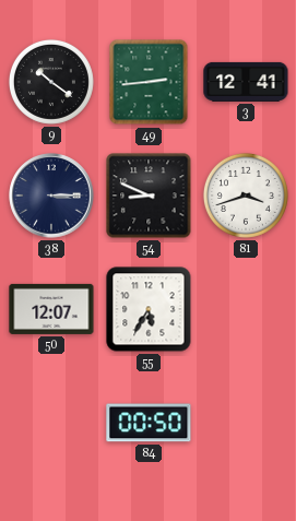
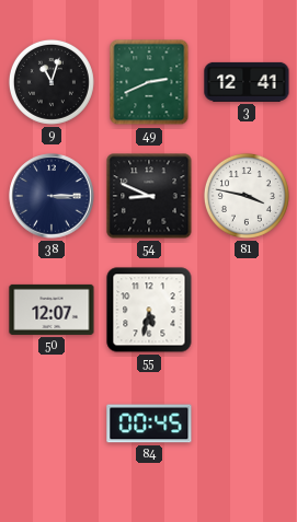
9: 10:21 -> 11:03
49: 2:44 -> 2:41
81: 3:42 -> 3:47
55: 5:35 -> 5:32
84: 00:50 -> 00:45
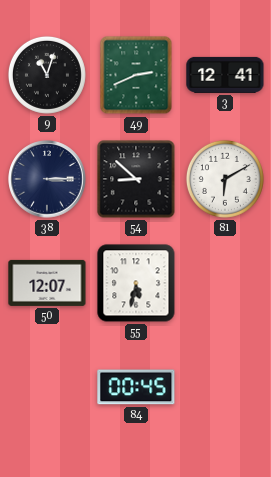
54: 8:49 -> 8:52
81: 3:47 -> 6:10
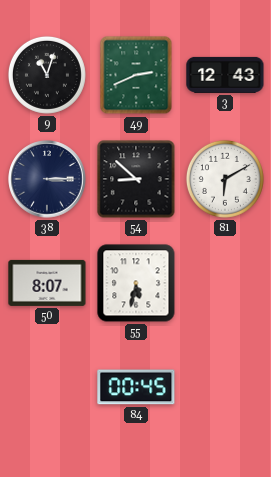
3: 12:41 -> 12:43
50: 12:07 -> 8:07
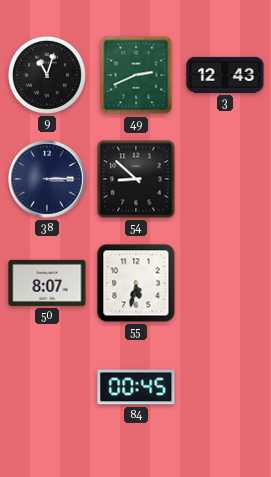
81: 6:10 -> none
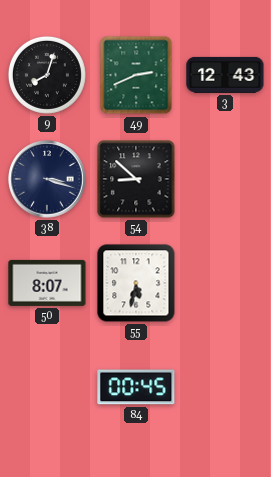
9: 11:03 -> 8:03
38: 3:15 -> 3:18
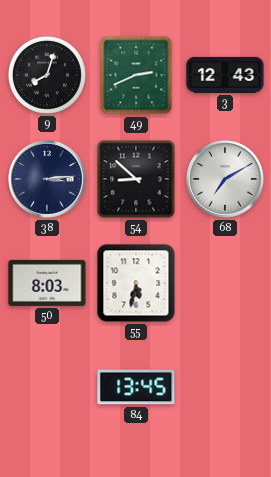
38: 3:18 -> 3:14
68: none -> 7:10
50: 8:07 -> 8:03
84: 00:45 -> 13:45
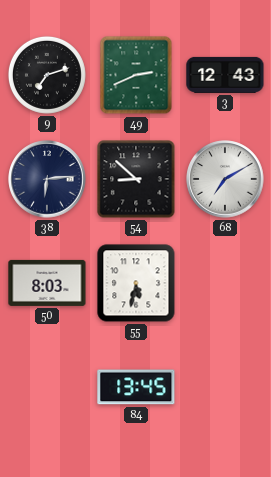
9: 8:03 -> 7:12
38: 3:14 -> 6:14
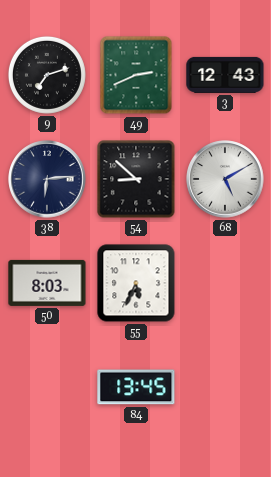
68: 7:10 -> 5:10
55: 5:32 -> 5:34
